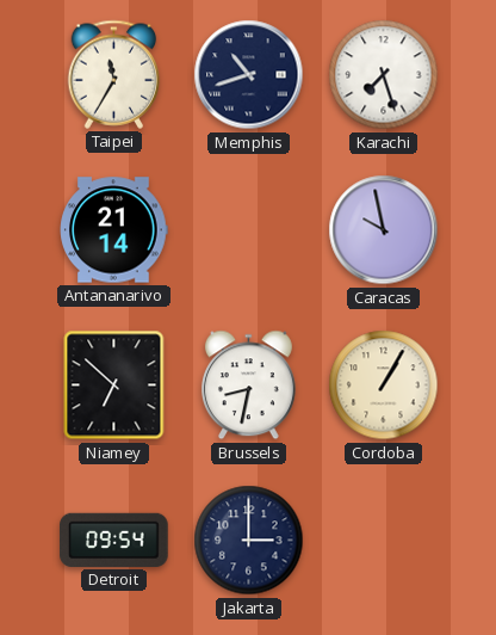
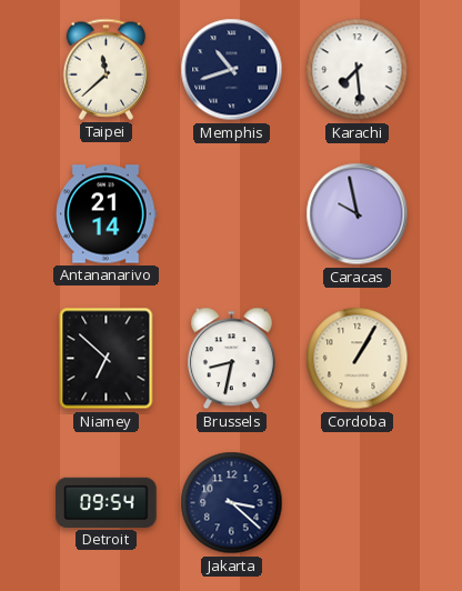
Taipei: 11:35 -> 11:38
Karachi: 7:27 -> 7:29
Jakarta: 3:00 -> 3:22
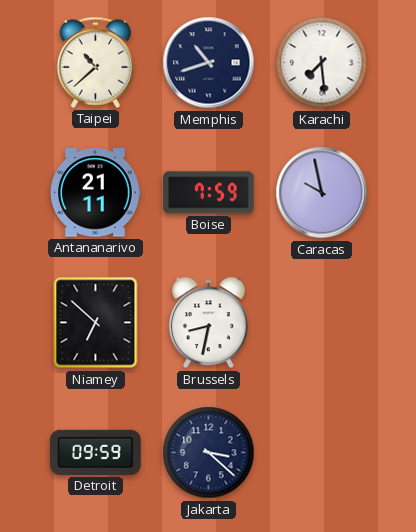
Taipei: 11:38 -> 10:38
Antananarivo: 21:14 -> 21:11
Boise: none -> 7:59
Cordoba: 1:05 -> none
Detroit: 09:54 -> 09:59
